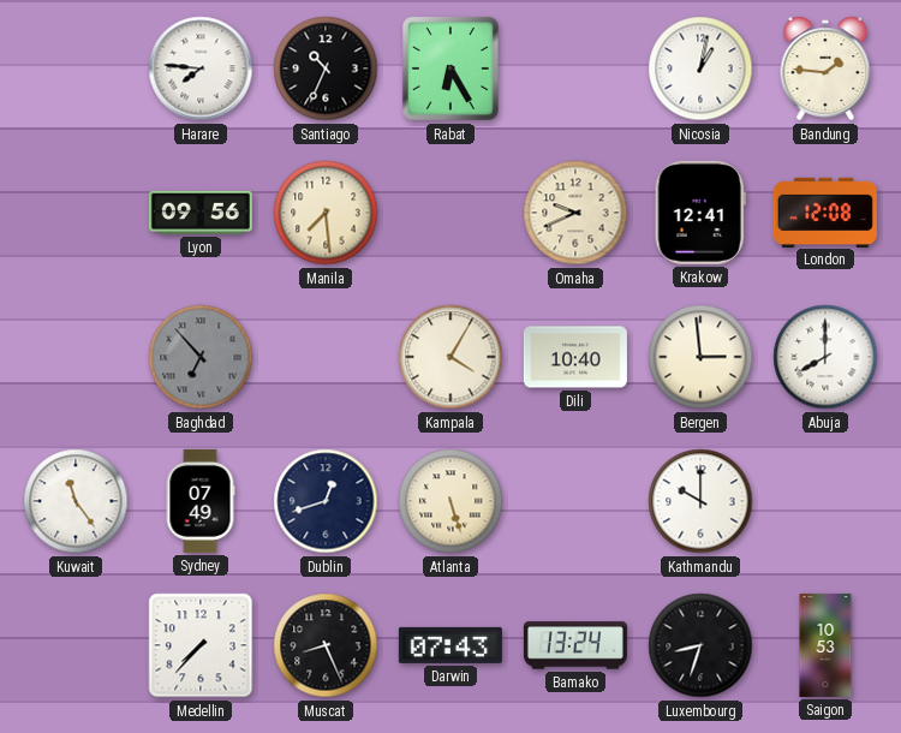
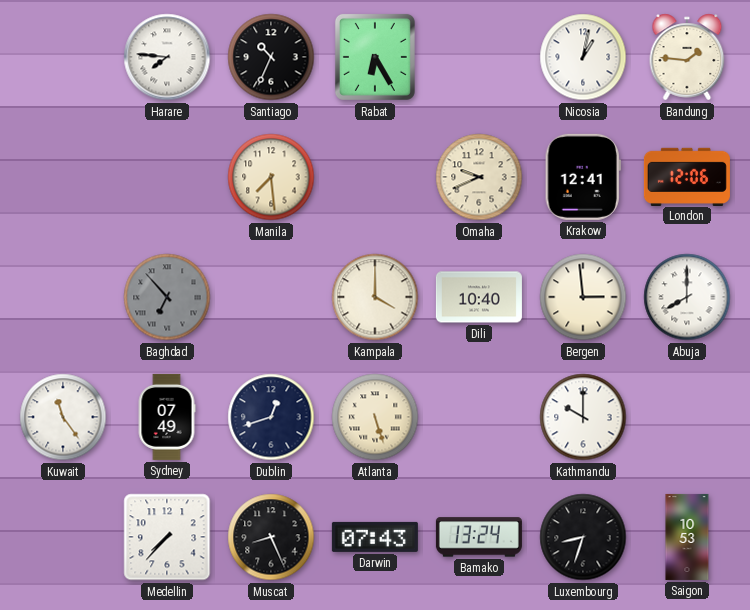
Lyon: 09:56 -> none
London: 12:08 -> 12:06
Kampala: 4:05 -> 4:00
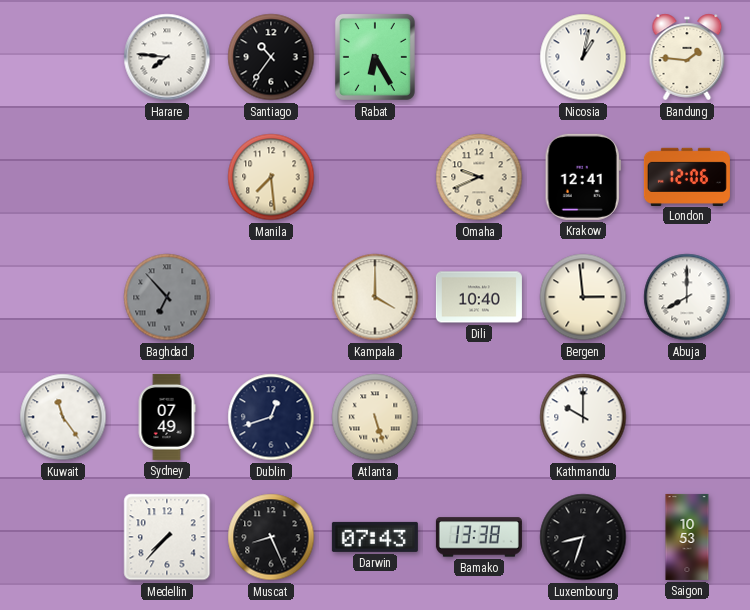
Santiago: 10:34 -> 10:36
Bamako: 13:24 -> 13:38
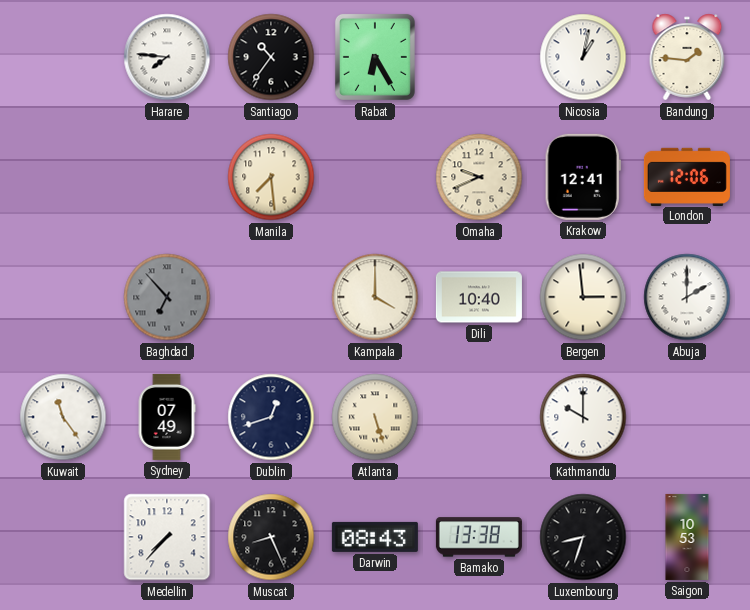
Abuja: 8:00 -> 2:00
Darwin: 07:43 -> 08:43
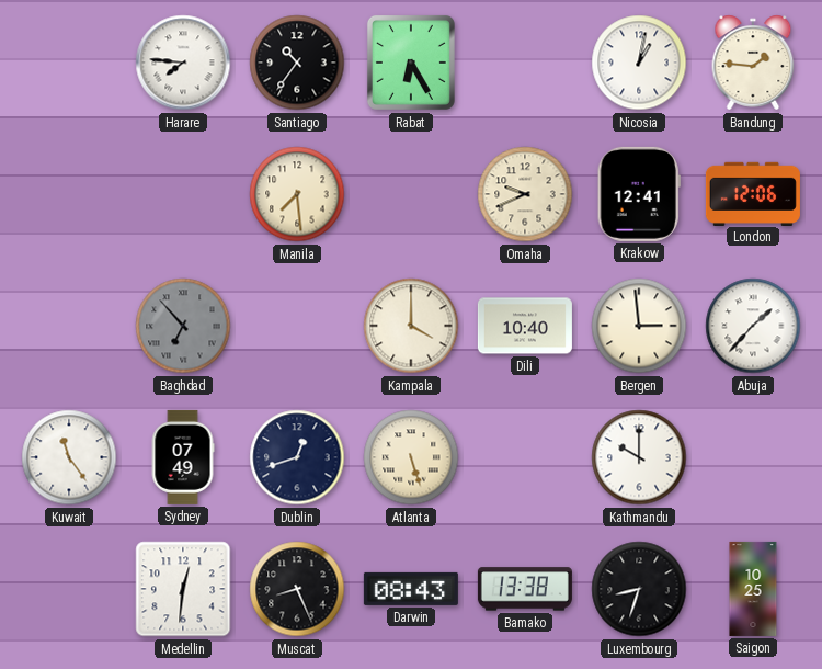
Abuja: 2:00 -> 1:37
Medellin: 7:37 -> 12:31
Saigon: 10:53 -> 10:25
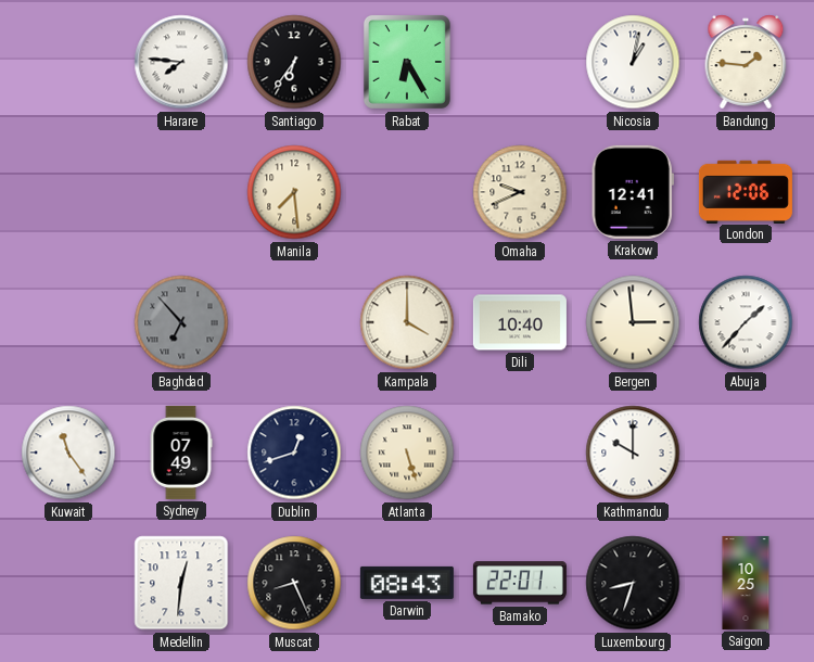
Santiago: 10:36 -> 6:36
Bamako: 13:38 -> 22:01
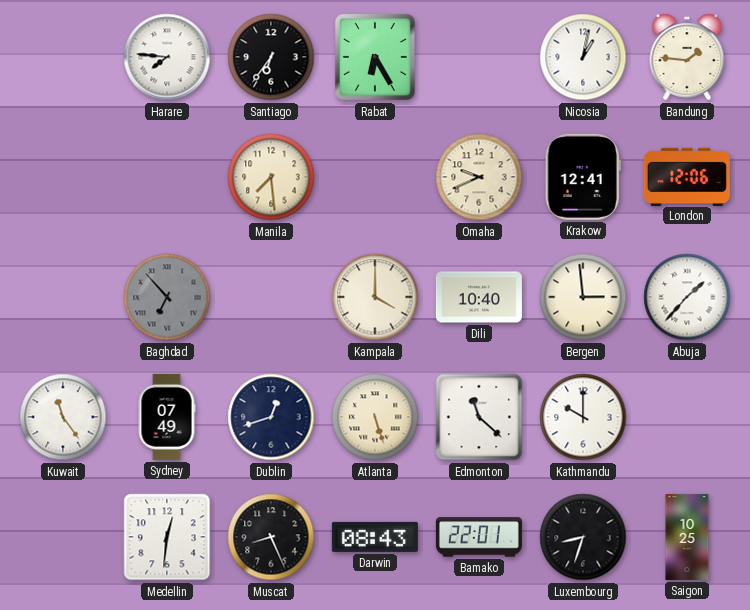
Edmonton: none -> 11:22
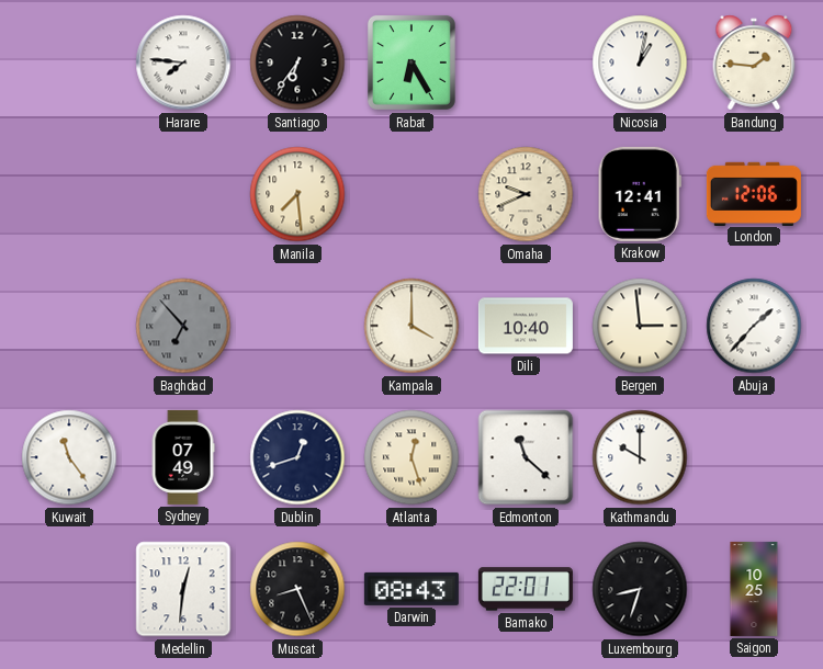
Atlanta: 5:27 -> 12:27
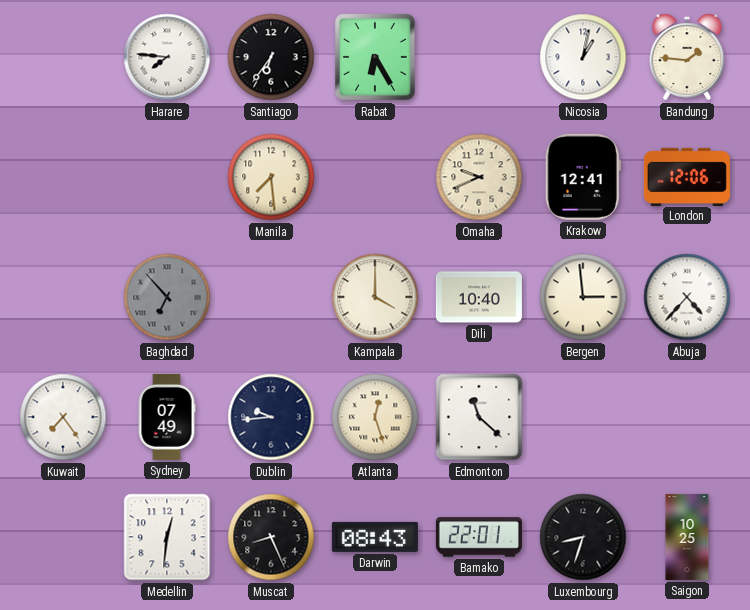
Abuja: 1:37 -> 4:37
Kuwait: 11:24 -> 7:24
Dublin: 12:42 -> 9:44
Kathmandu: 10:00 -> none
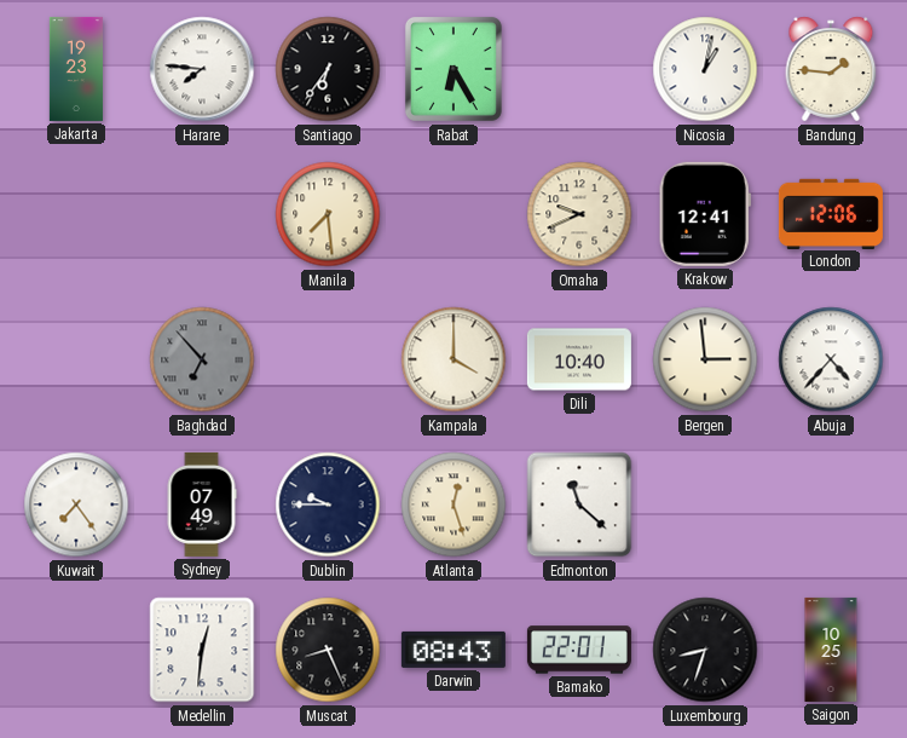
Jakarta: none -> 19:23
Dublin: 9:44 -> 9:45
